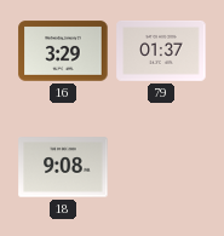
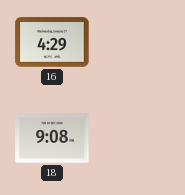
16: 3:29 -> 4:29
79: 01:37 -> none
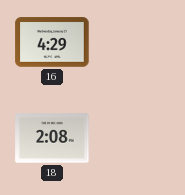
18: 9:08 -> 2:08
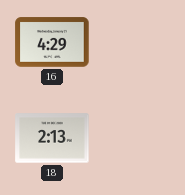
18: 2:08 -> 2:13
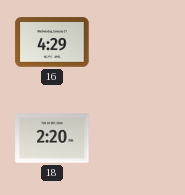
18: 2:13 -> 2:20
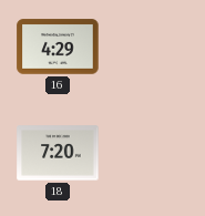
18: 2:20 -> 7:20
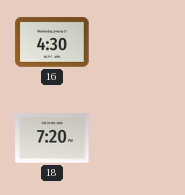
16: 4:29 -> 4:30
